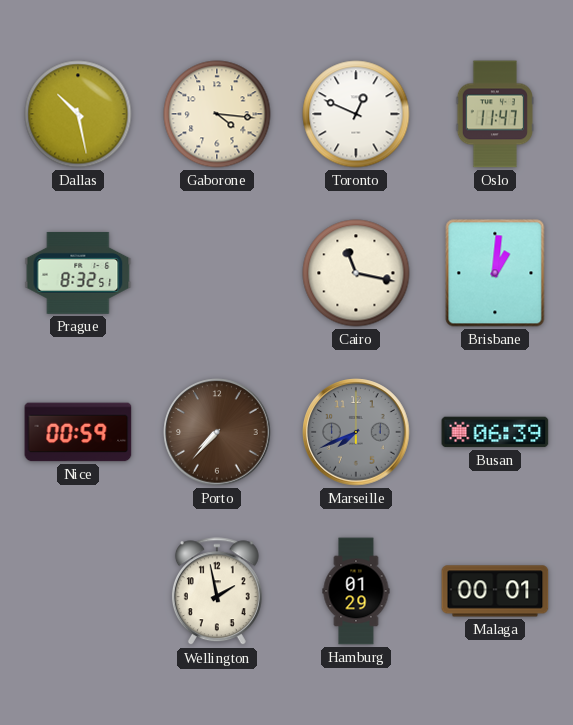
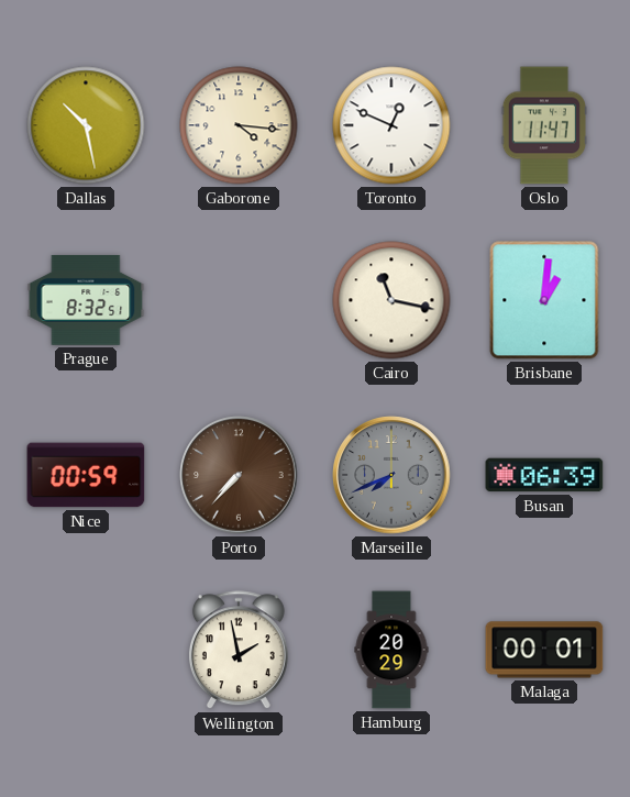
Hamburg: 01:29 -> 20:29
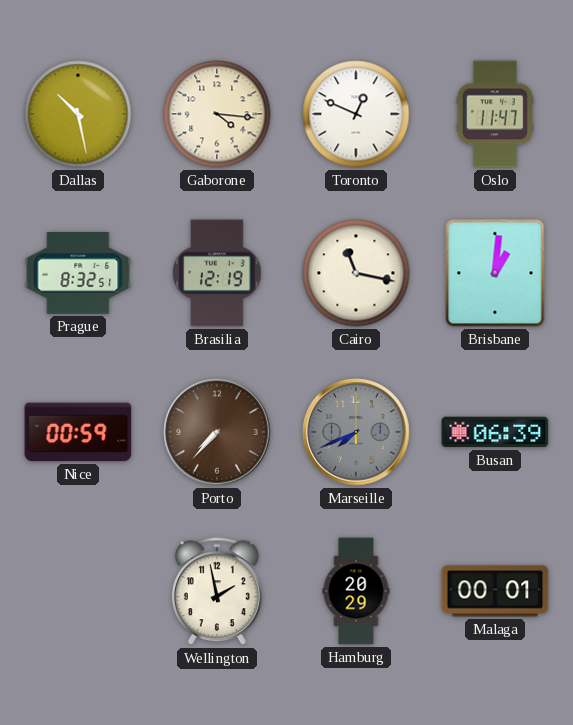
Brasilia: none -> 12:19
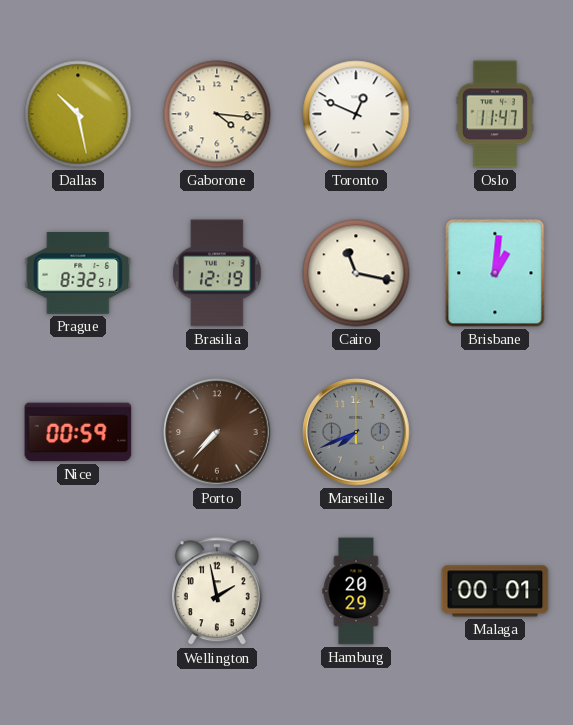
Busan: 06:39 -> none
